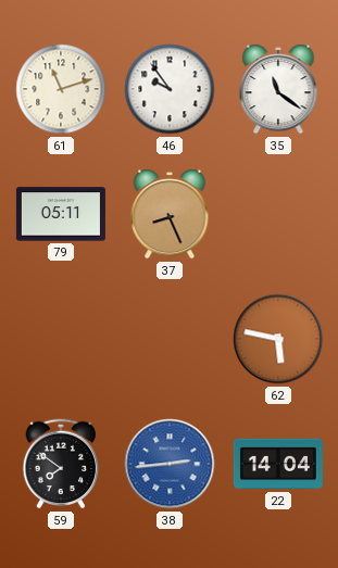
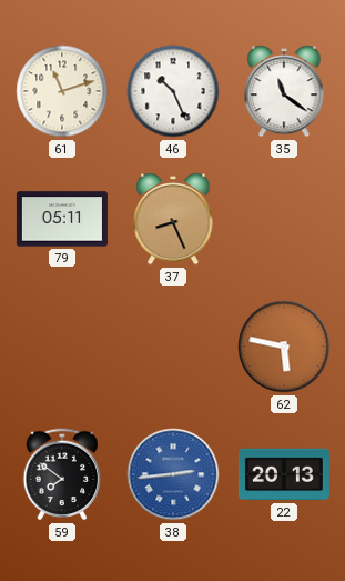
46: 9:54 -> 10:26
22: 14:04 -> 20:13
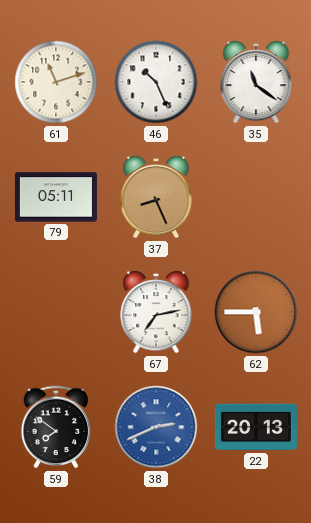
67: none -> 7:13
62: 5:47 -> 5:45
38: 2:44 -> 2:41
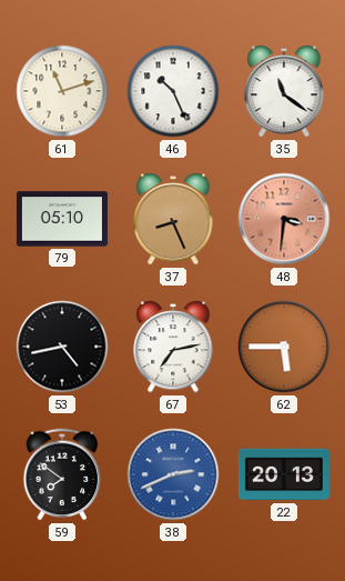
79: 05:11 -> 05:10
48: none -> 3:31
53: none -> 4:43
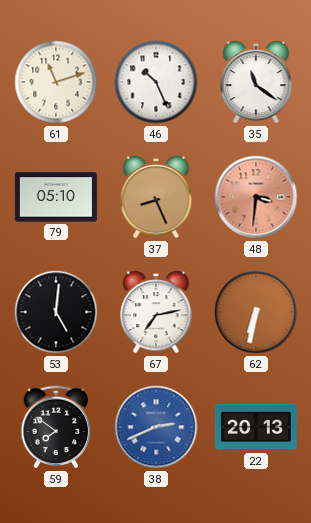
53: 4:43 -> 5:01
62: 5:45 -> 6:32
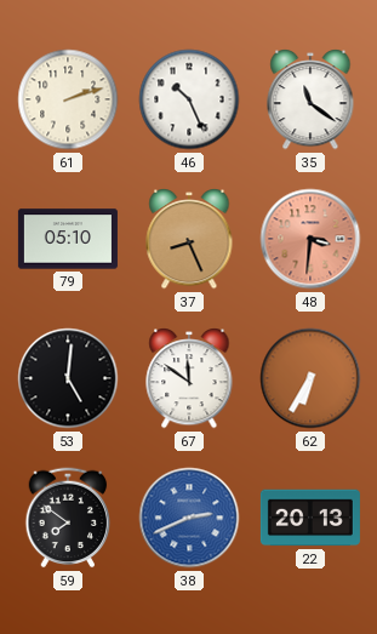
61: 11:12 -> 2:12
67: 7:13 -> 11:51
62: 6:32 -> 6:35
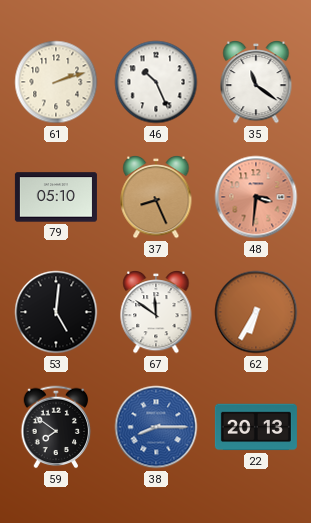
38: 2:41 -> 8:15
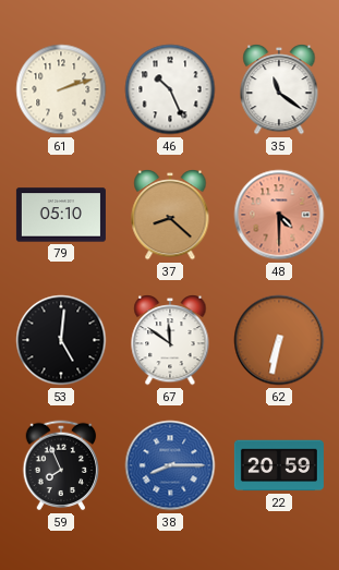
37: 8:26 -> 8:22
48: 3:31 -> 4:30
62: 6:35 -> 6:32
59: 7:51 -> 7:56
22: 20:13 -> 20:59
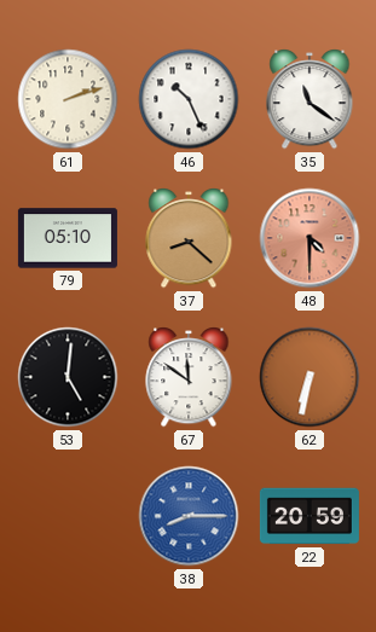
59: 7:56 -> none
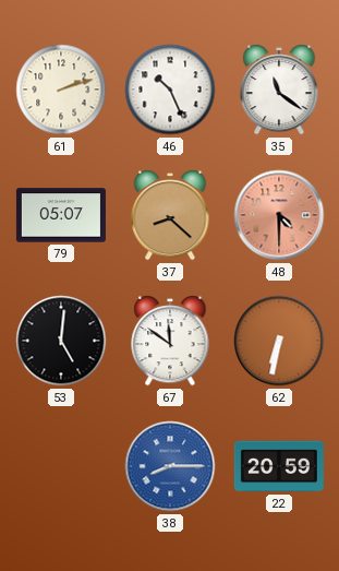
79: 05:10 -> 05:07
